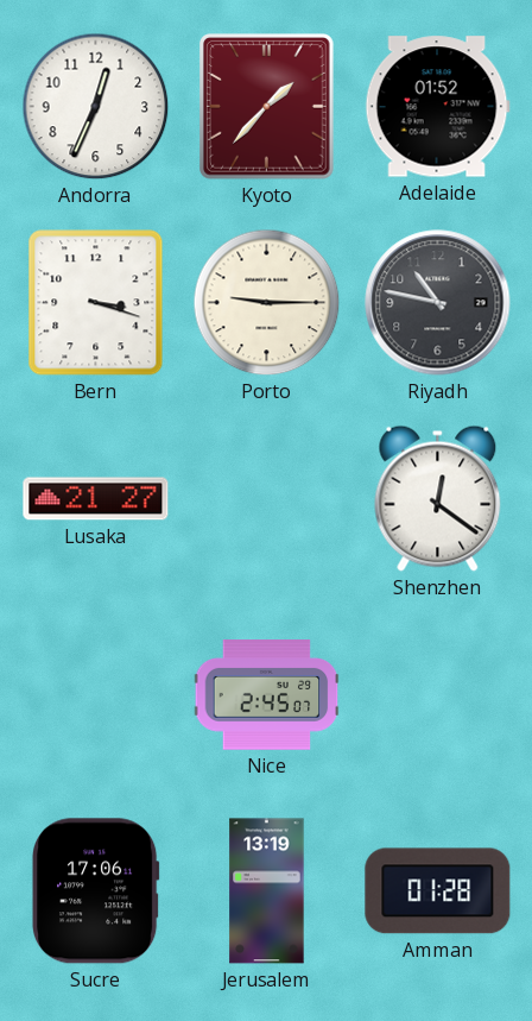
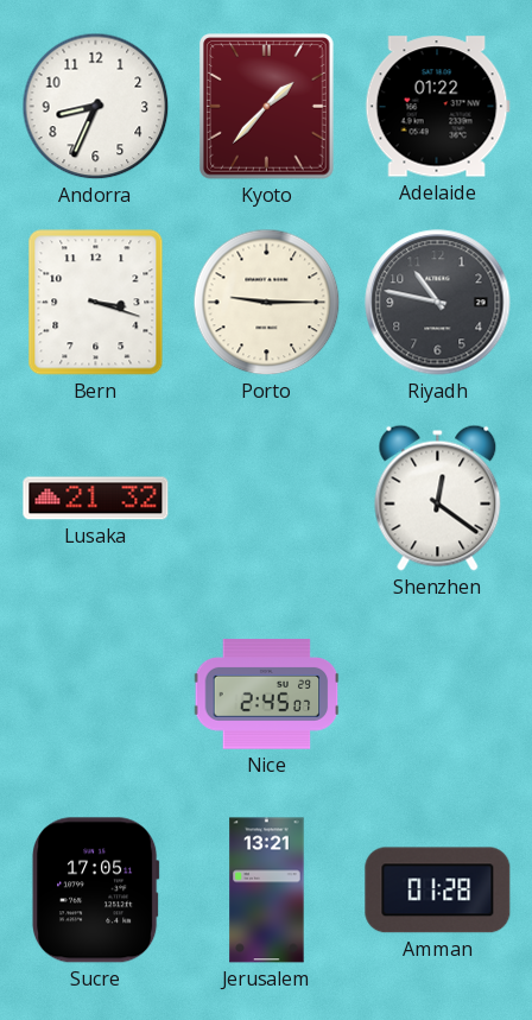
Andorra: 12:34 -> 8:34
Adelaide: 01:52 -> 01:22
Lusaka: 21:27 -> 21:32
Sucre: 17:06 -> 17:05
Jerusalem: 13:19 -> 13:21
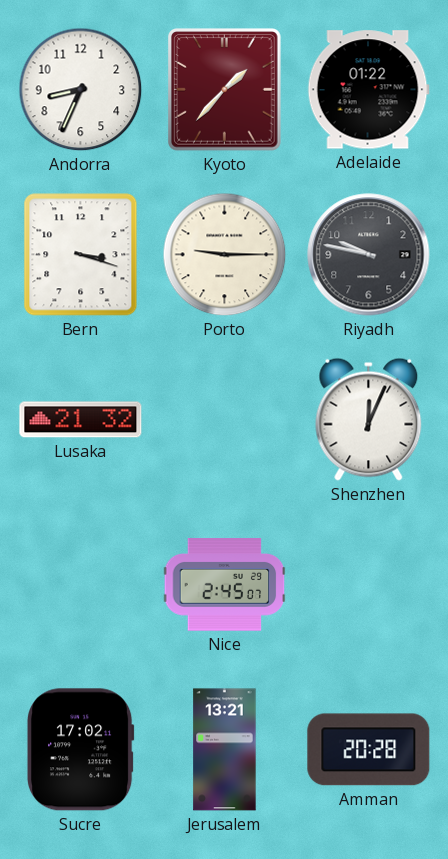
Riyadh: 10:47 -> 9:47
Shenzhen: 12:21 -> 12:04
Sucre: 17:05 -> 17:02
Amman: 01:28 -> 20:28
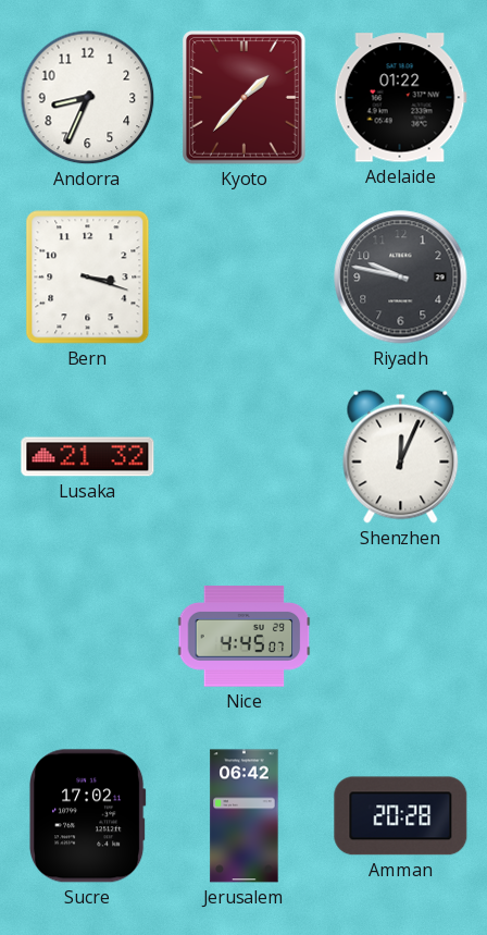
Porto: 9:15 -> none
Nice: 2:45 -> 4:45
Jerusalem: 13:21 -> 06:42
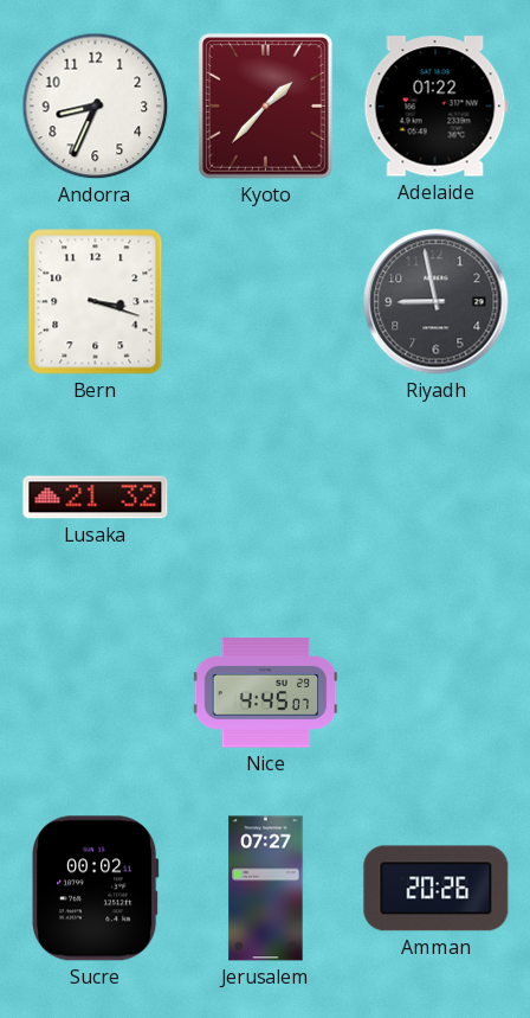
Riyadh: 9:47 -> 8:58
Shenzhen: 12:04 -> none
Sucre: 17:02 -> 00:02
Jerusalem: 06:42 -> 07:27
Amman: 20:28 -> 20:26
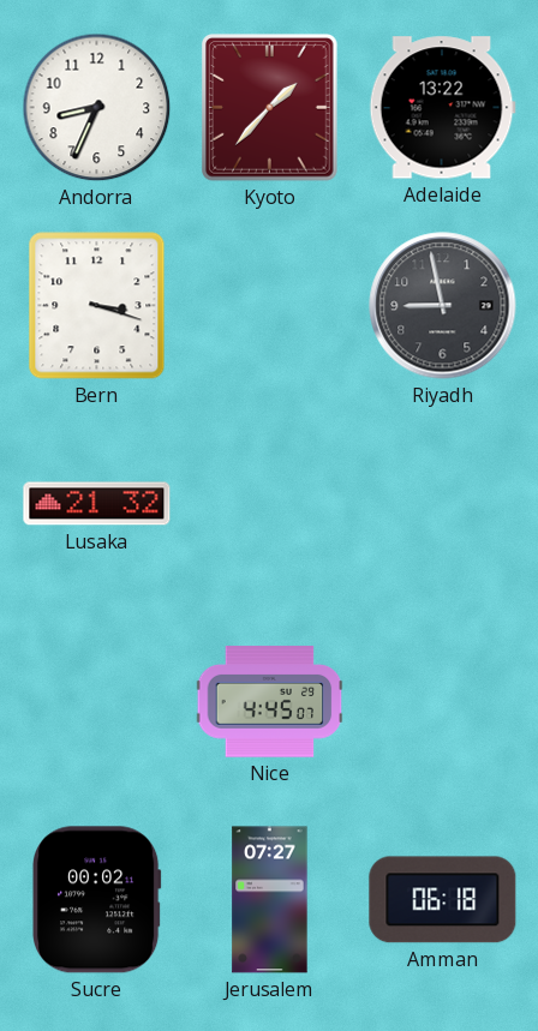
Adelaide: 01:22 -> 13:22
Amman: 20:26 -> 06:18
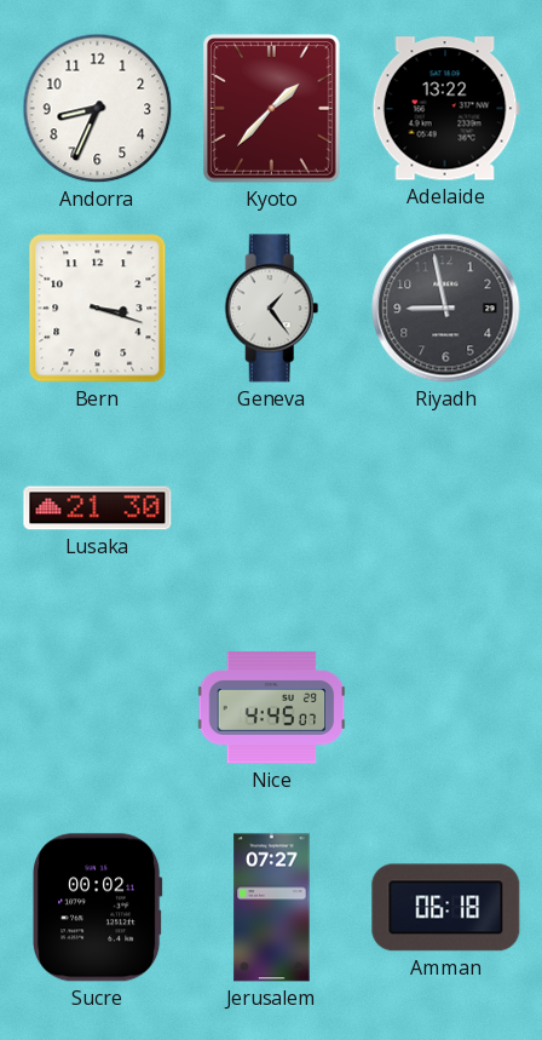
Geneva: none -> 1:24
Lusaka: 21:32 -> 21:30
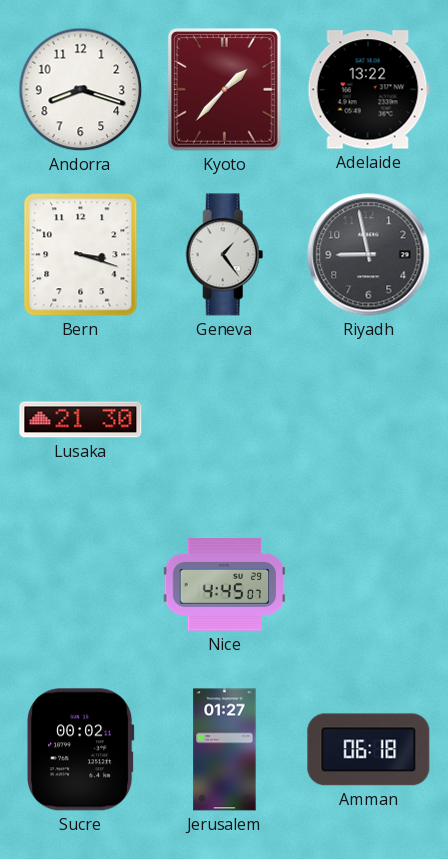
Andorra: 8:34 -> 8:18
Jerusalem: 07:27 -> 01:27
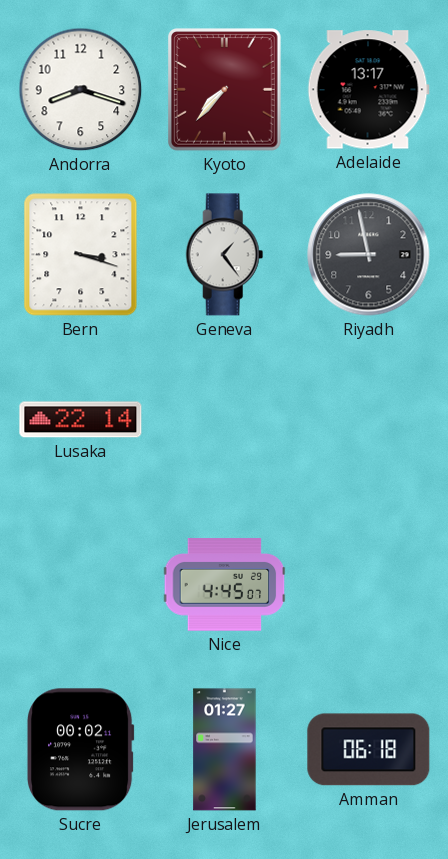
Kyoto: 1:37 -> 7:37
Adelaide: 13:22 -> 13:17
Lusaka: 21:30 -> 22:14
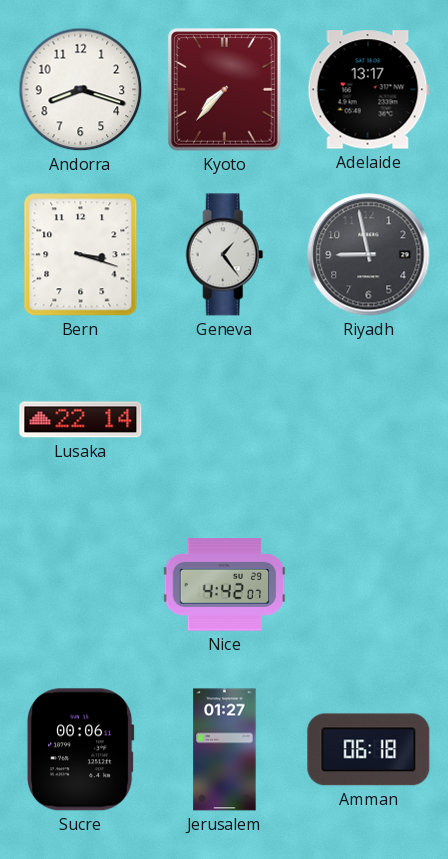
Nice: 4:45 -> 4:42
Sucre: 00:02 -> 00:06
